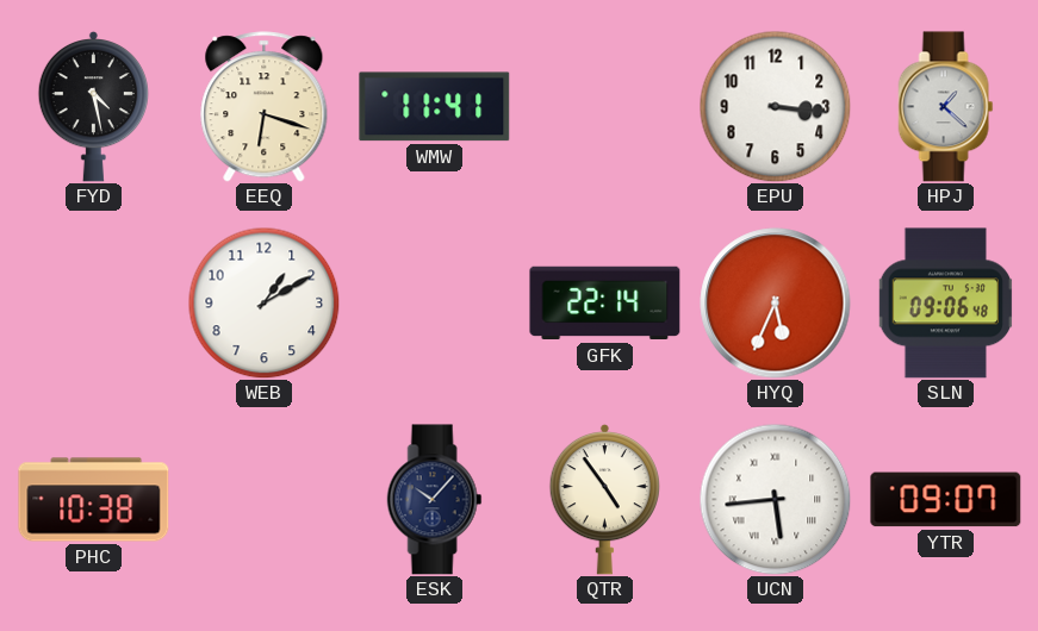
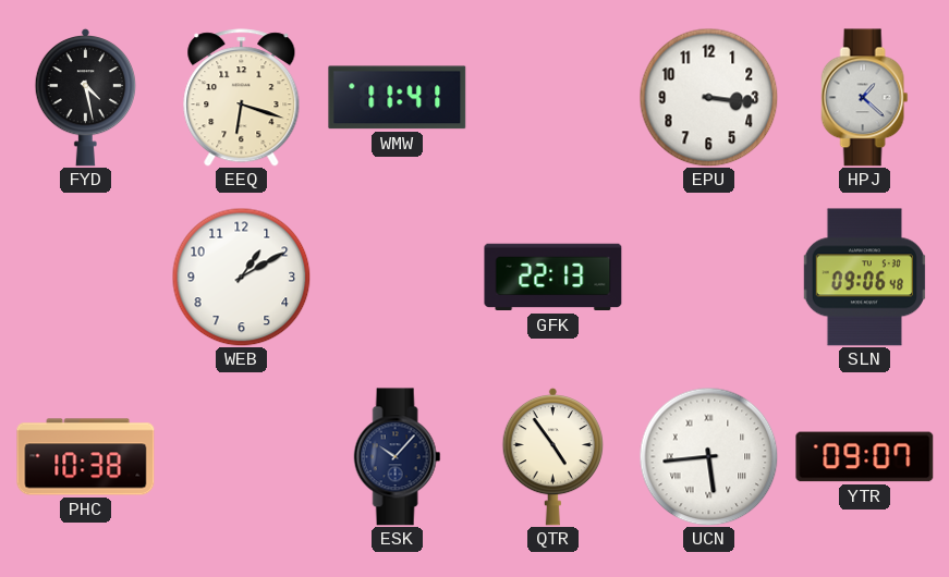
GFK: 22:14 -> 22:13
HYQ: 5:34 -> none
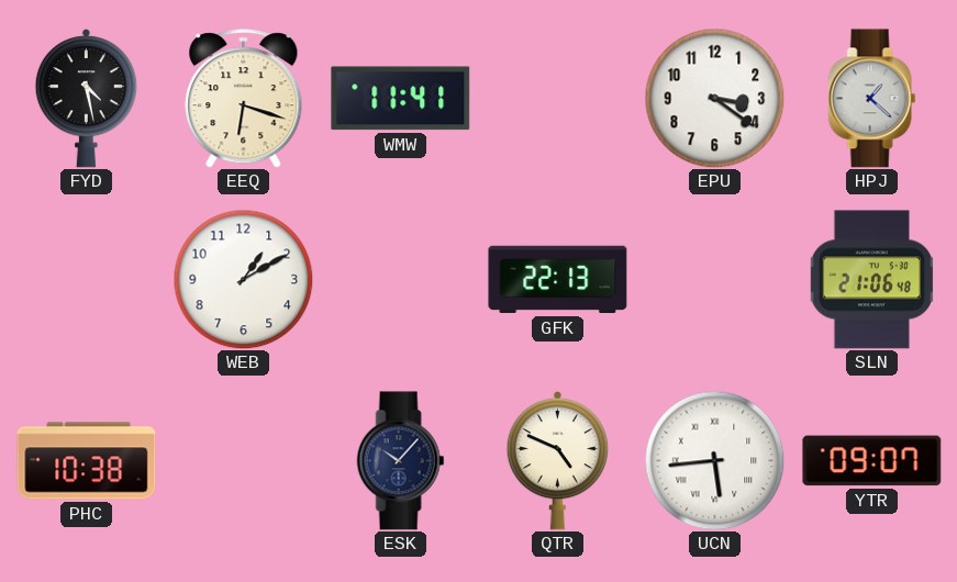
EPU: 3:16 -> 3:21
SLN: 09:06 -> 21:06
QTR: 4:54 -> 4:49
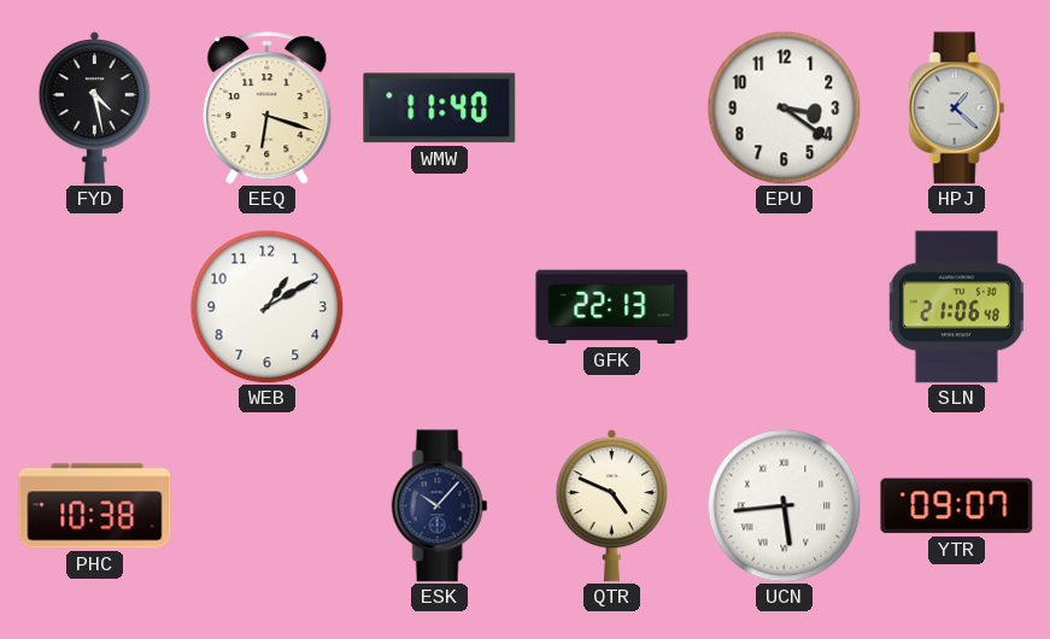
WMW: 11:41 -> 11:40
